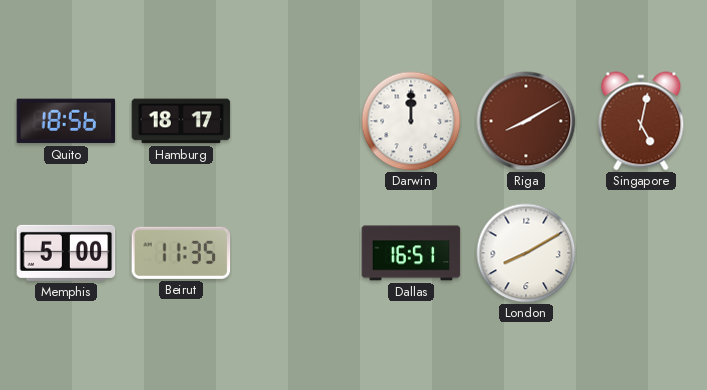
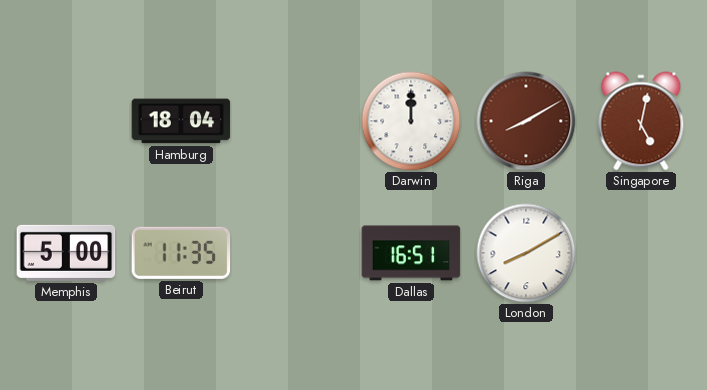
Quito: 18:56 -> none
Hamburg: 18:17 -> 18:04
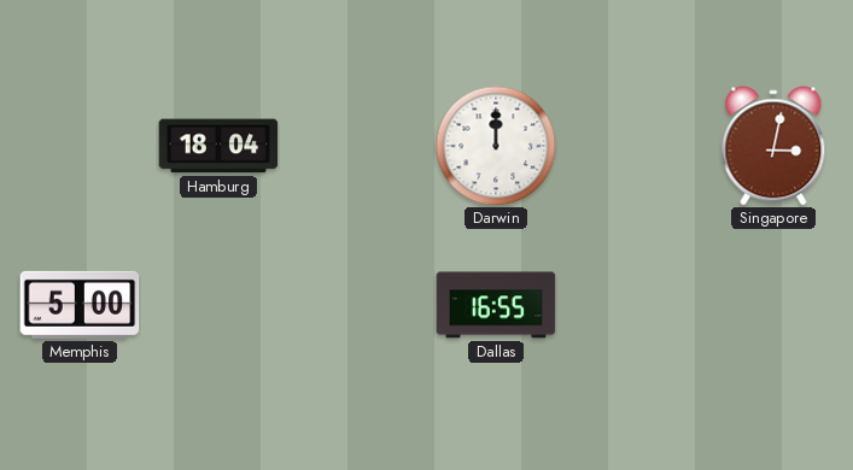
Riga: 8:10 -> none
Singapore: 5:02 -> 3:02
Beirut: 11:35 -> none
Dallas: 16:51 -> 16:55
London: 8:10 -> none
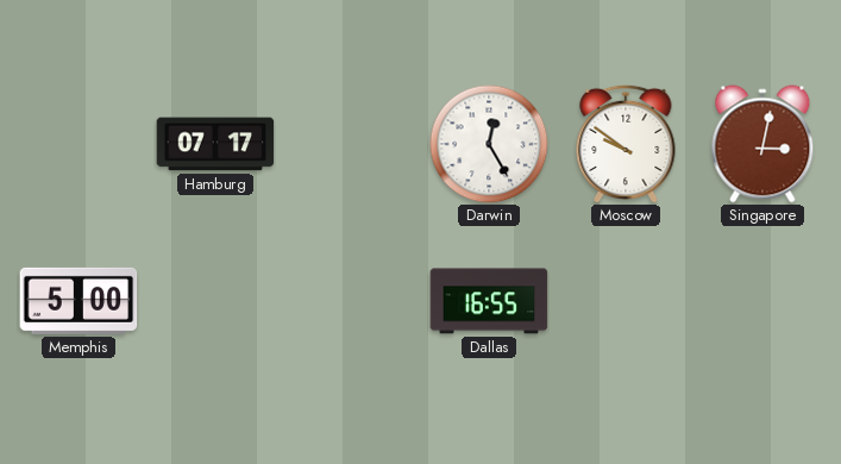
Hamburg: 18:04 -> 07:17
Darwin: 12:00 -> 12:25
Moscow: none -> 9:51
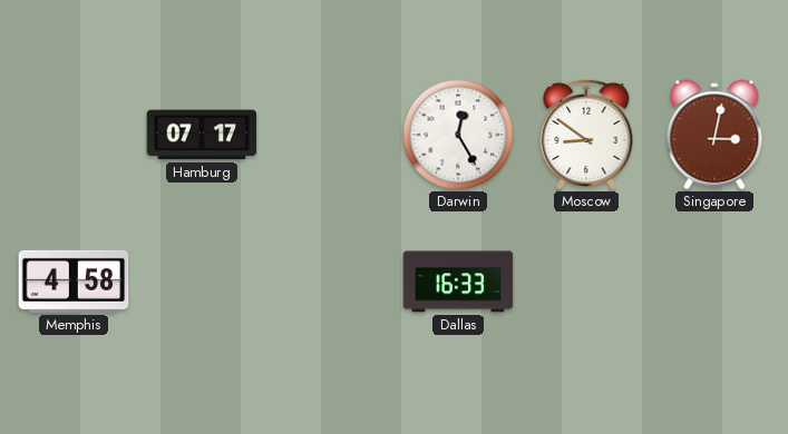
Moscow: 9:51 -> 8:51
Memphis: 5:00 -> 4:58
Dallas: 16:55 -> 16:33
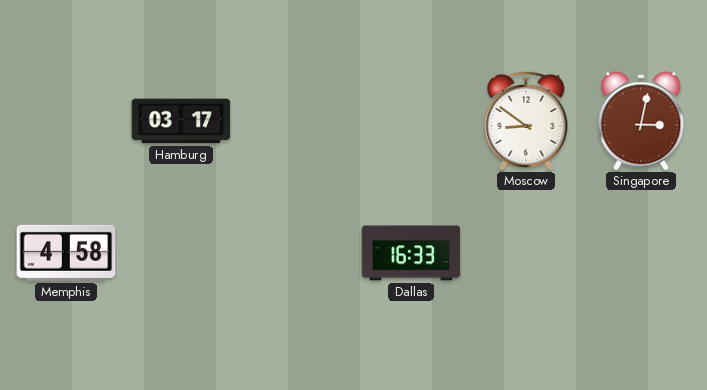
Hamburg: 07:17 -> 03:17
Darwin: 12:25 -> none
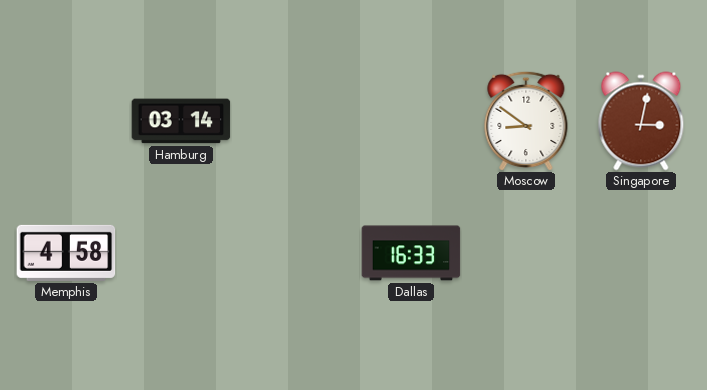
Hamburg: 03:17 -> 03:14
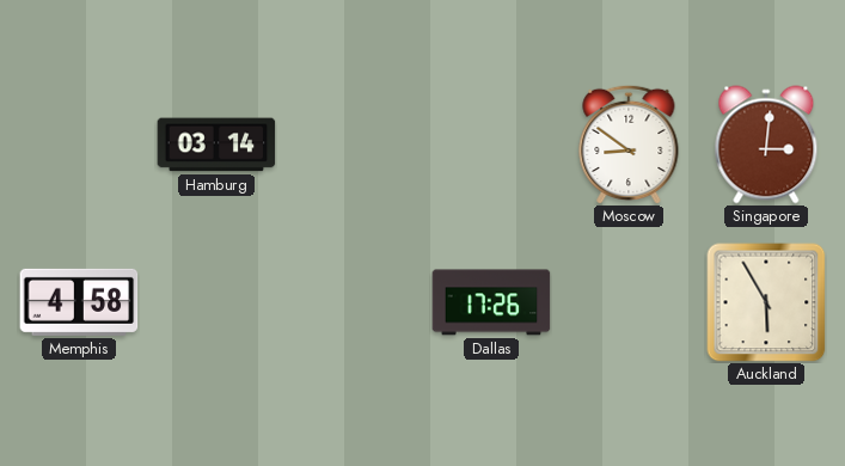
Singapore: 3:02 -> 3:01
Dallas: 16:33 -> 17:26
Auckland: none -> 5:55
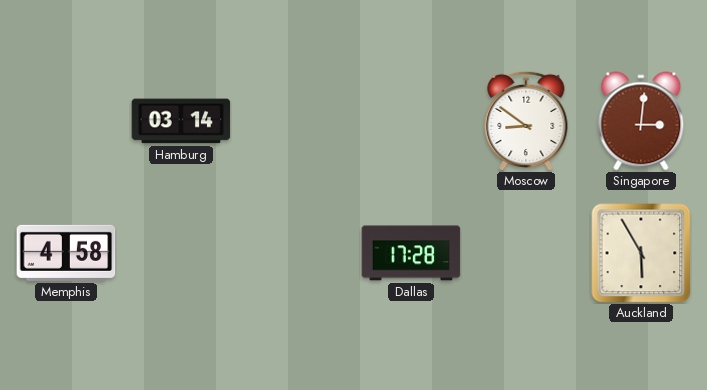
Dallas: 17:26 -> 17:28
